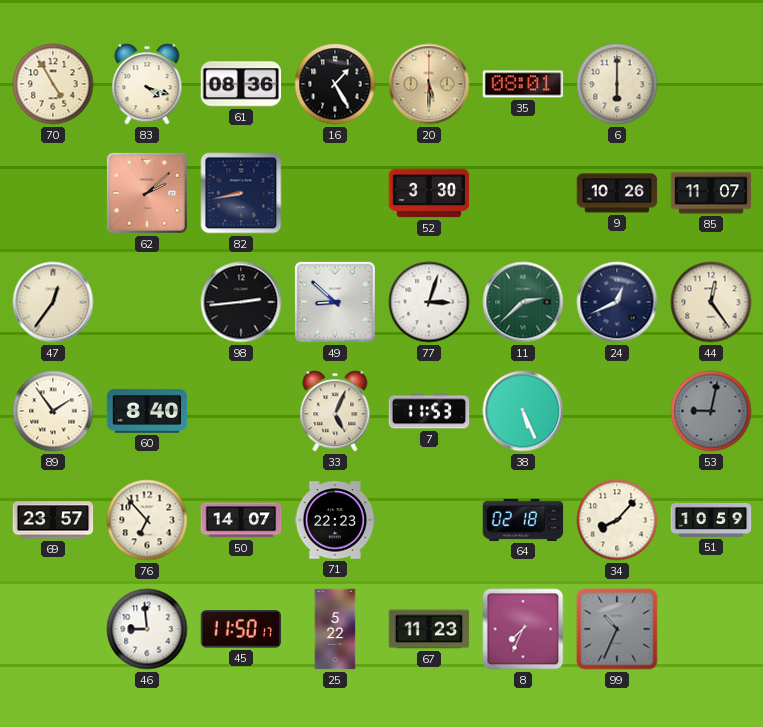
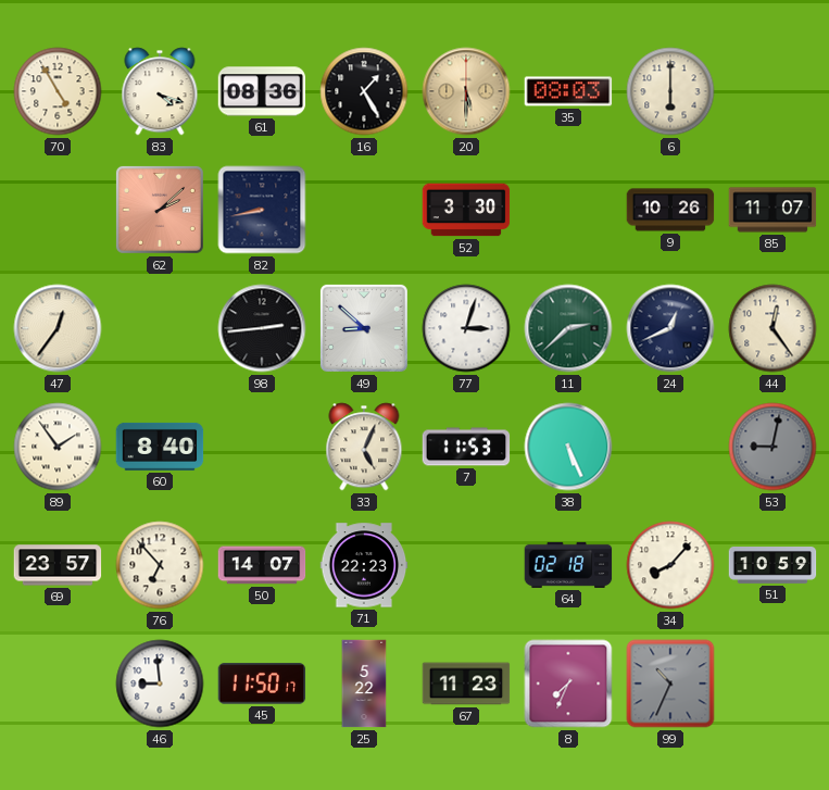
35: 08:01 -> 08:03
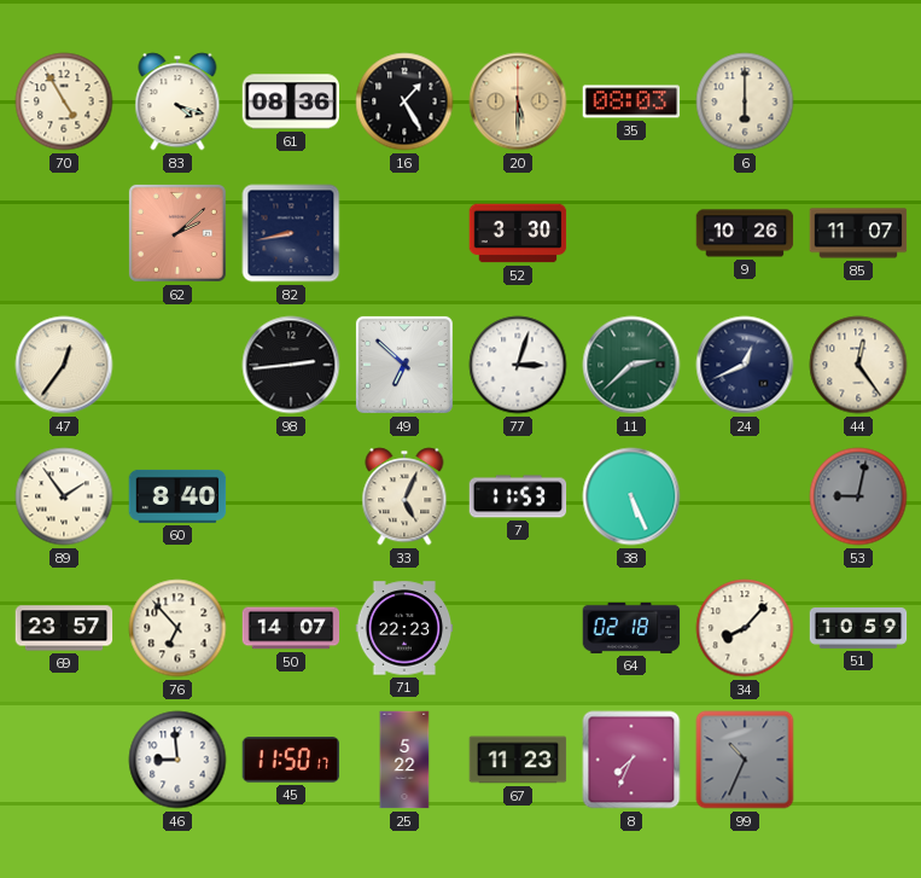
49: 8:52 -> 6:52
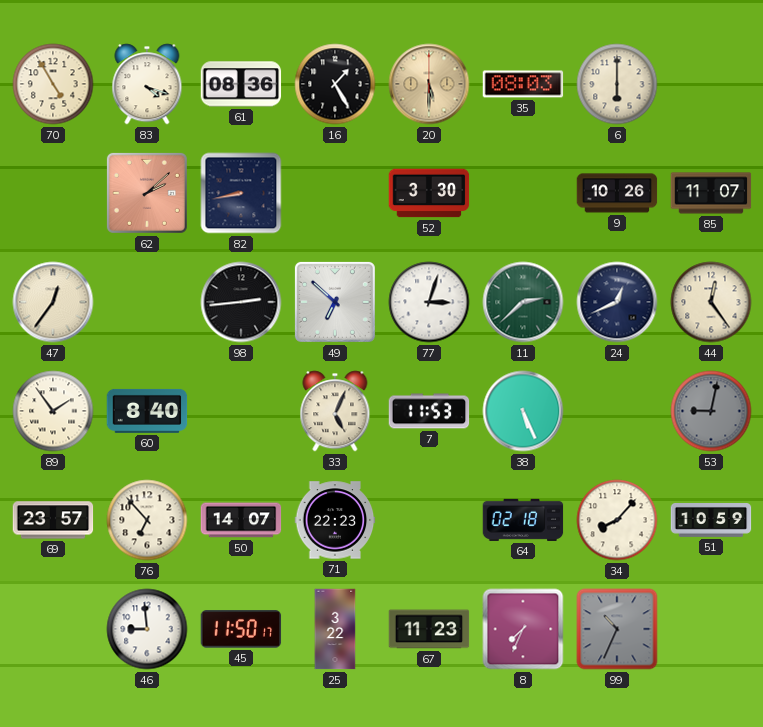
25: 5:22 -> 3:22
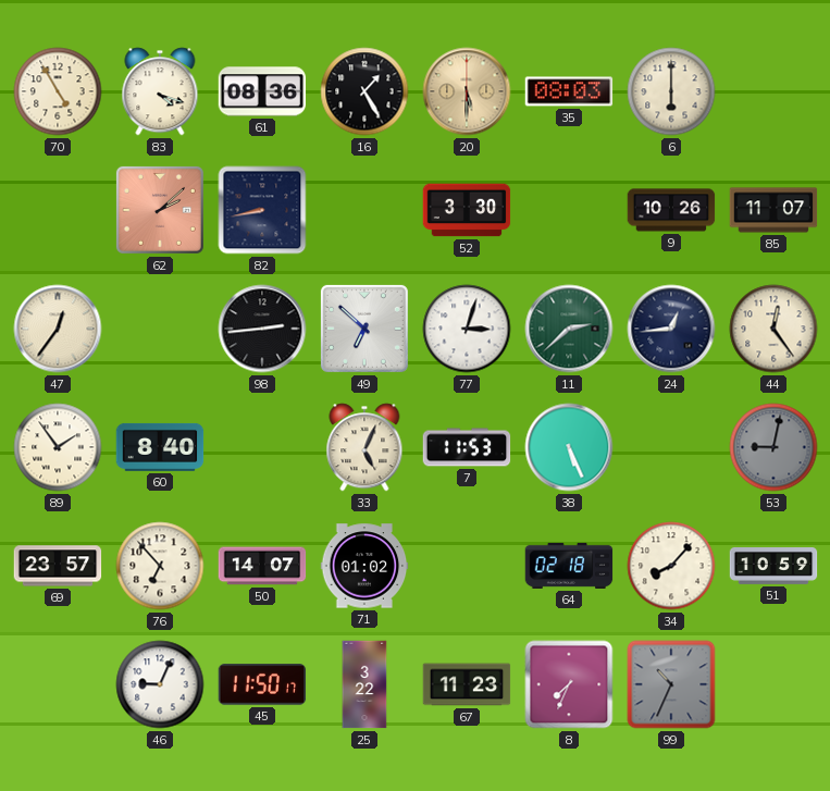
24: 12:41 -> 12:44
71: 22:23 -> 01:02
46: 8:59 -> 9:04
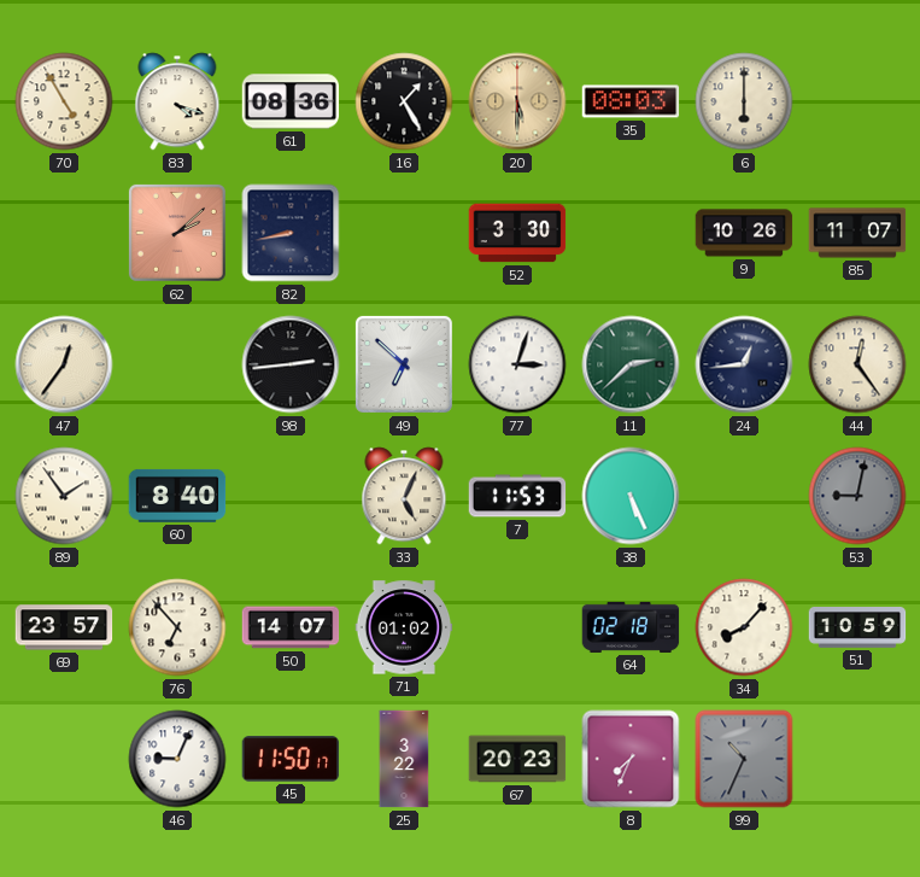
67: 11:23 -> 20:23
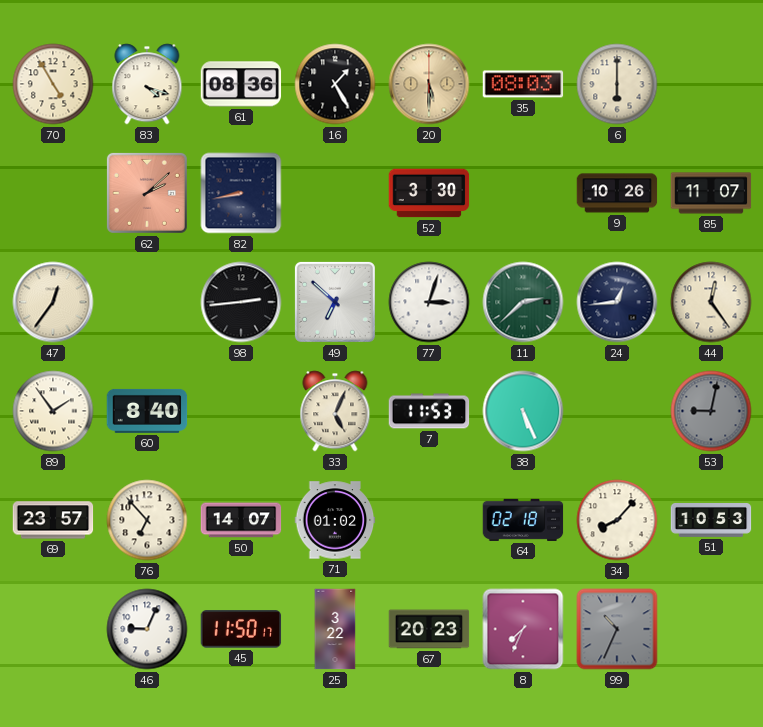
51: 10:59 -> 10:53
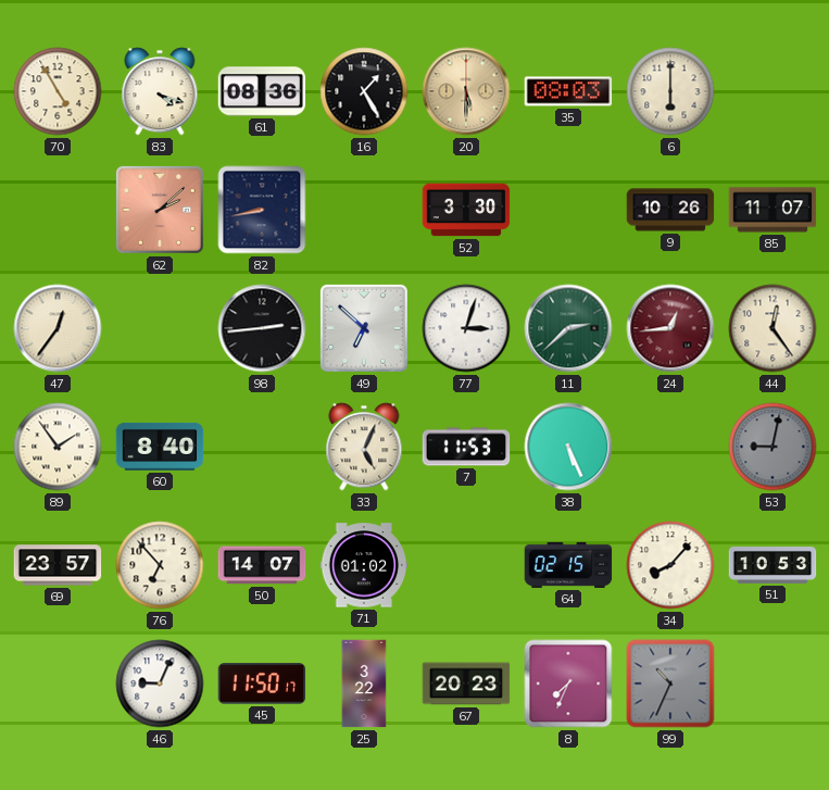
24 dial: navy -> burgundy
64: 02:18 -> 02:15
